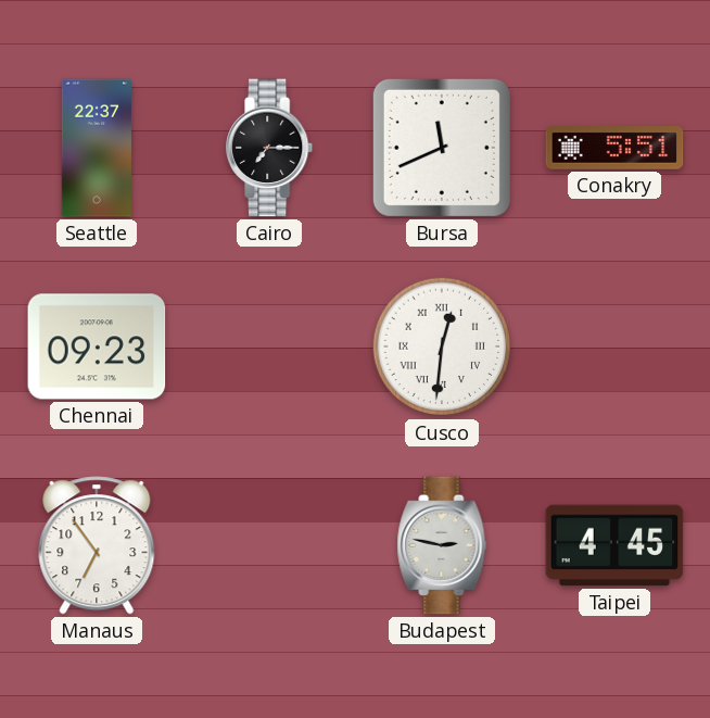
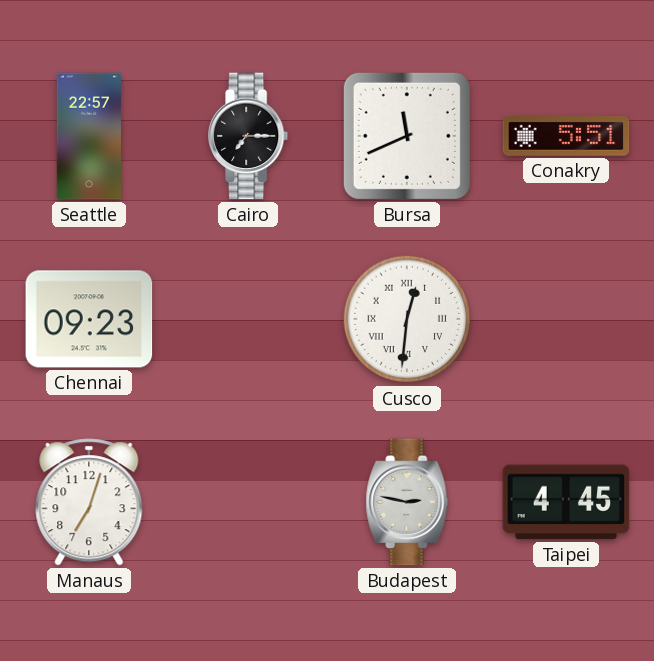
Seattle: 22:37 -> 22:57
Manaus: 6:54 -> 7:03
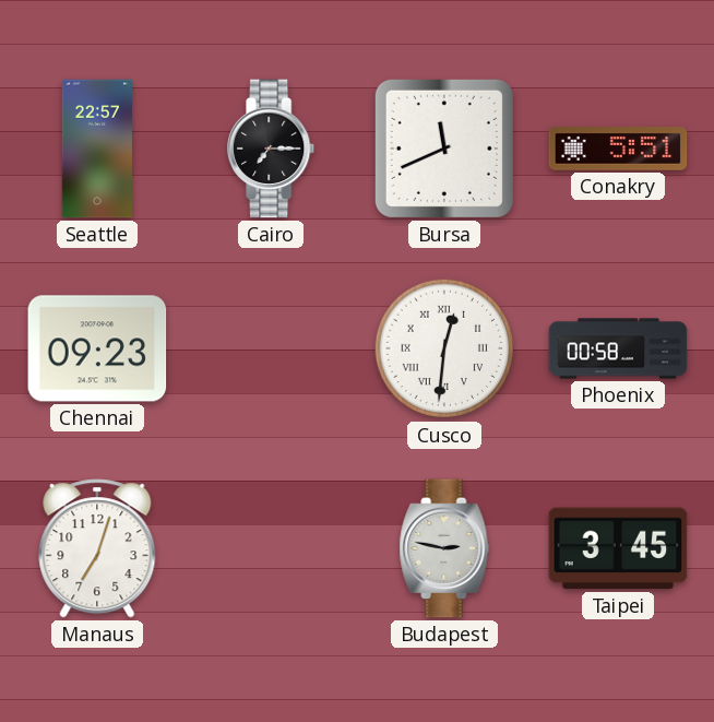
Phoenix: none -> 00:58
Taipei: 4:45 -> 3:45
